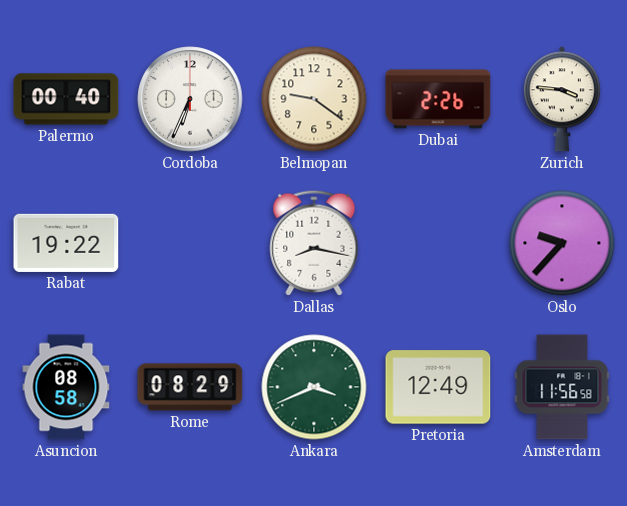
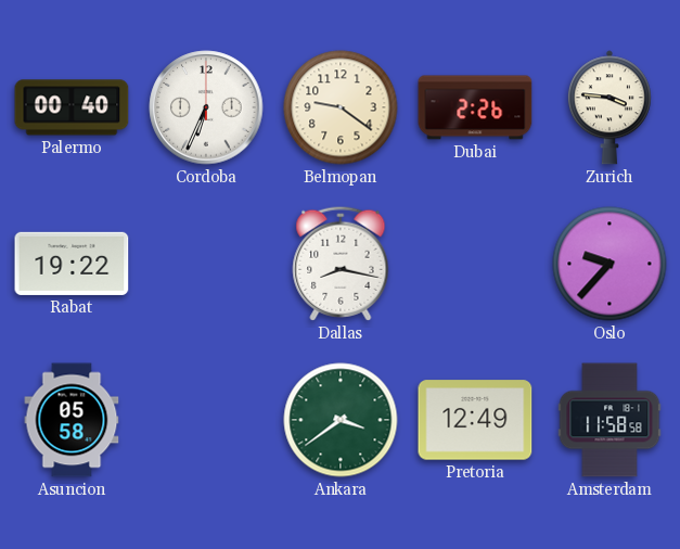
Asuncion: 08:58 -> 05:58
Rome: 08:29 -> none
Ankara: 3:41 -> 3:39
Amsterdam: 11:56 -> 11:58
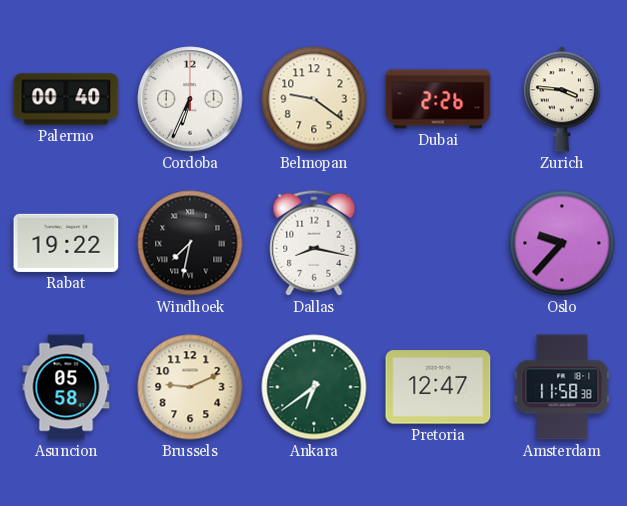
Windhoek: none -> 7:32
Brussels: none -> 9:11
Ankara: 3:39 -> 6:39
Pretoria: 12:49 -> 12:47
Amsterdam: 11:58:58 -> 11:58:38
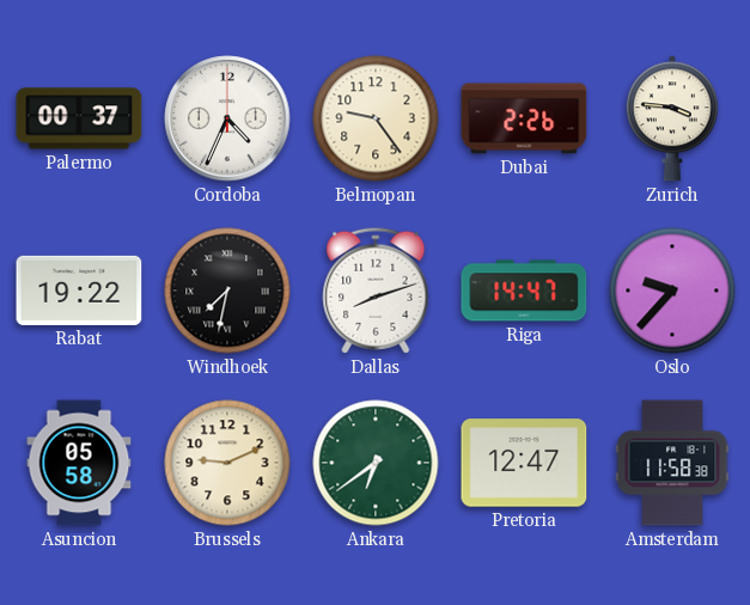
Palermo: 00:40 -> 00:37
Cordoba: 6:34 -> 4:34
Belmopan: 9:21 -> 9:24
Dallas: 8:17 -> 8:12
Riga: none -> 14:47
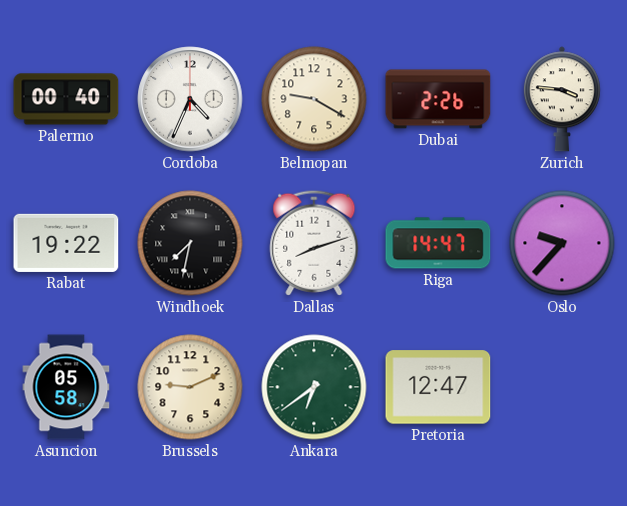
Palermo: 00:37 -> 00:40
Belmopan: 9:24 -> 9:20
Amsterdam: 11:58 -> none
